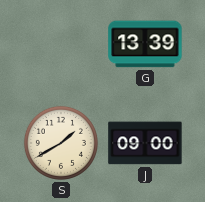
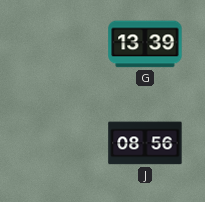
S: 1:40 -> none
J: 09:00 -> 08:56
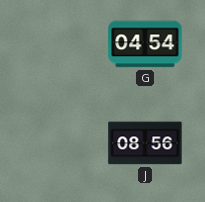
G: 13:39 -> 04:54
